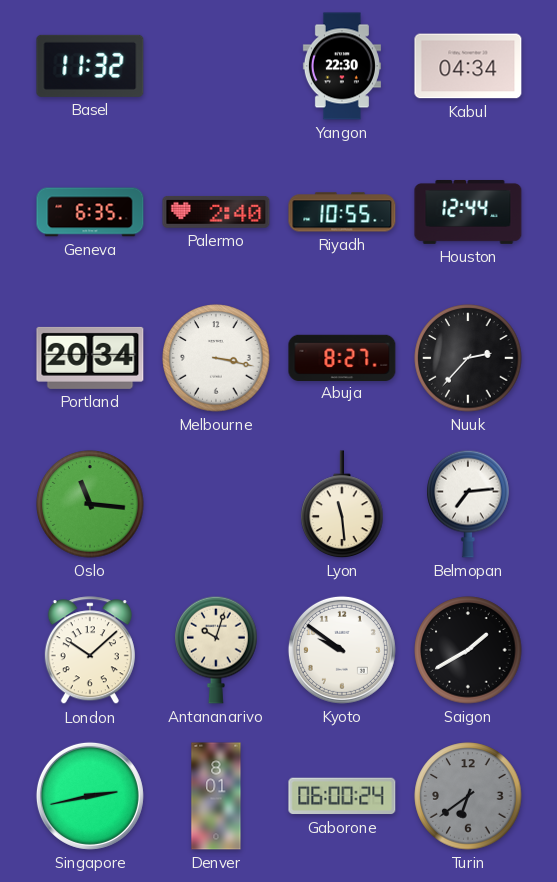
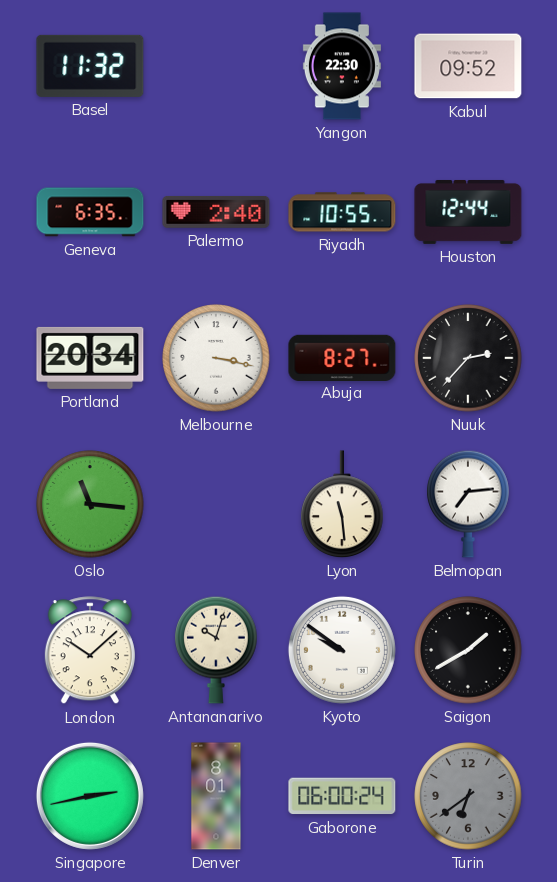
Kabul: 04:34 -> 09:52
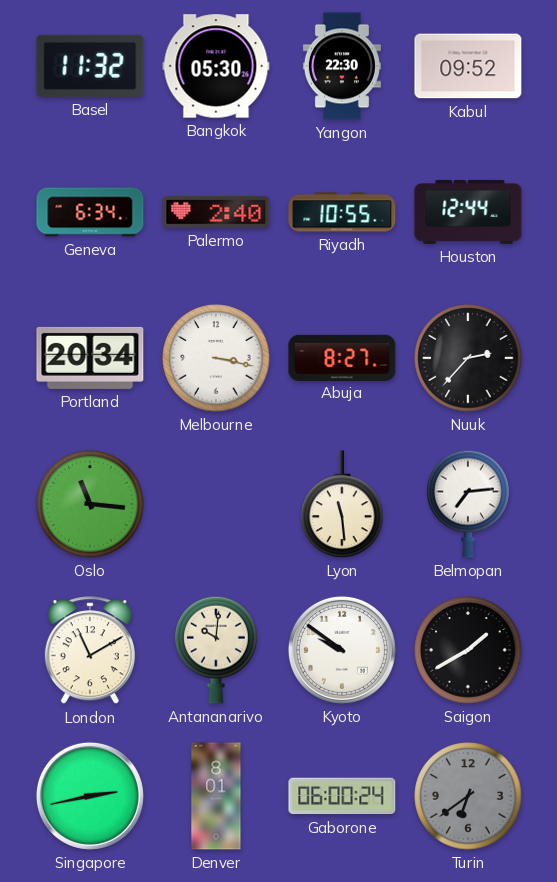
Bangkok: none -> 05:30
Geneva: 6:35 -> 6:34
London: 10:08 -> 11:10
Antananarivo: 10:03 -> 10:01
